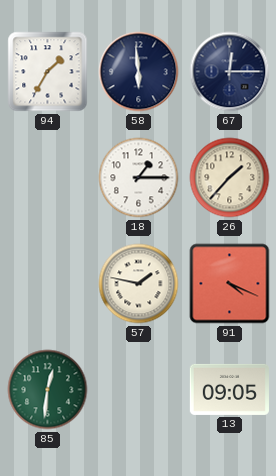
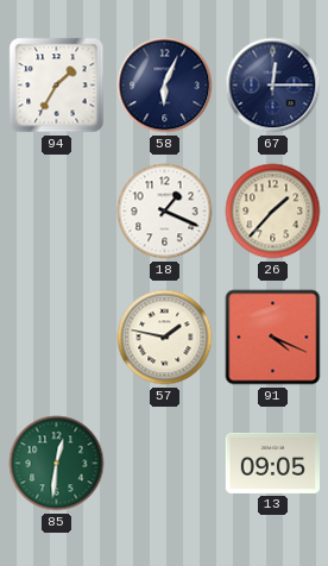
58: 5:59 -> 6:04
18: 1:15 -> 1:19
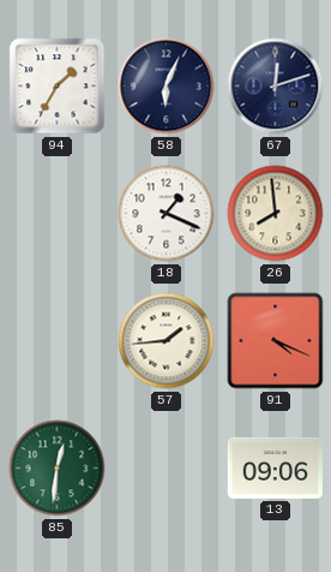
67: 12:15 -> 12:12
26: 1:37 -> 7:59
57: 1:47 -> 1:44
13: 09:05 -> 09:06
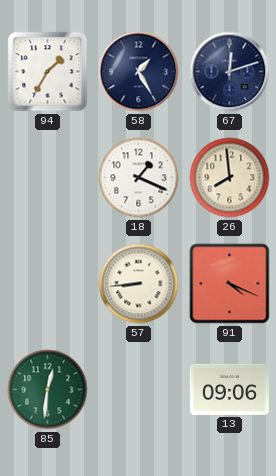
58: 6:04 -> 1:25
57: 1:44 -> 8:44
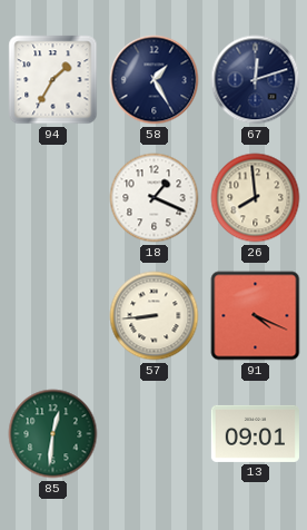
13: 09:06 -> 09:01
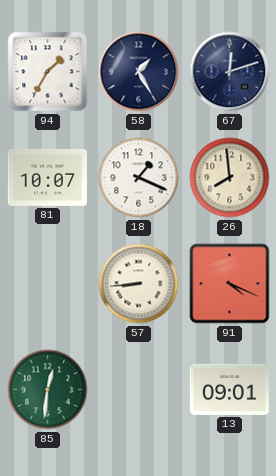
81: none -> 10:07
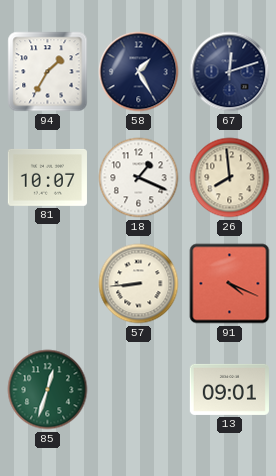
85: 12:31 -> 12:33
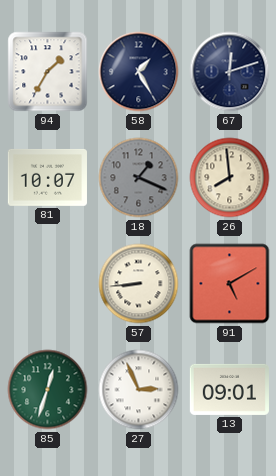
18 dial: white -> grey
91: 4:19 -> 5:10
27: none -> 2:56
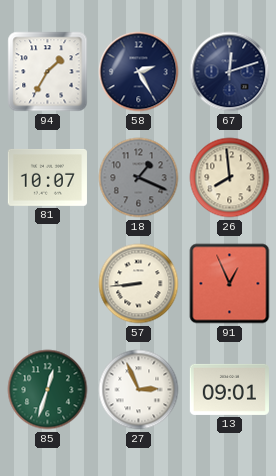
58: 1:25 -> 2:25
91: 5:10 -> 12:56
